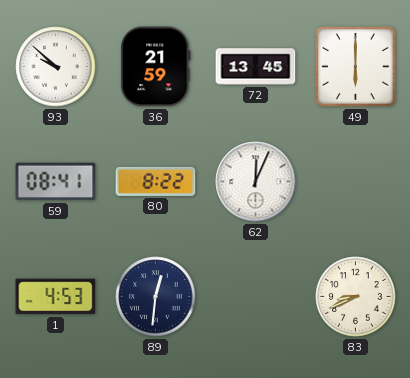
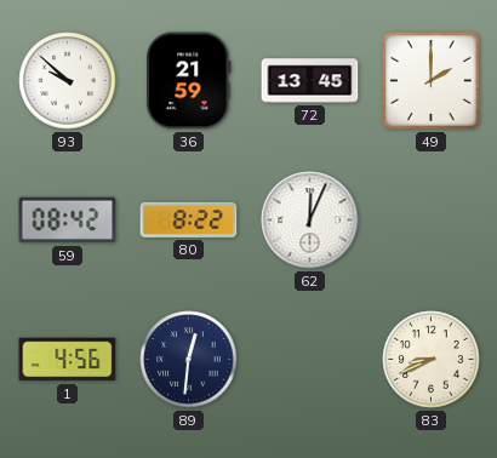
49: 6:00 -> 2:00
59: 08:41 -> 08:42
1: 4:53 -> 4:56
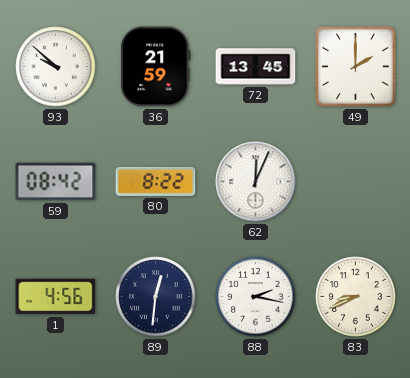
88: none -> 2:17
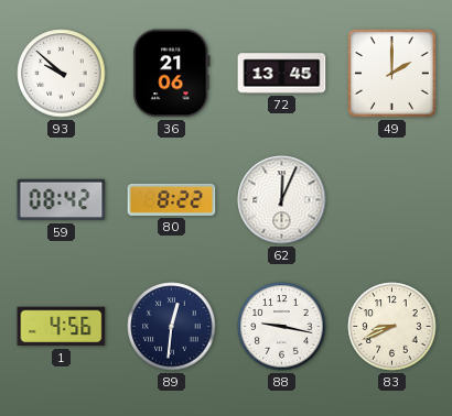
36: 21:59 -> 21:06
88: 2:17 -> 9:17
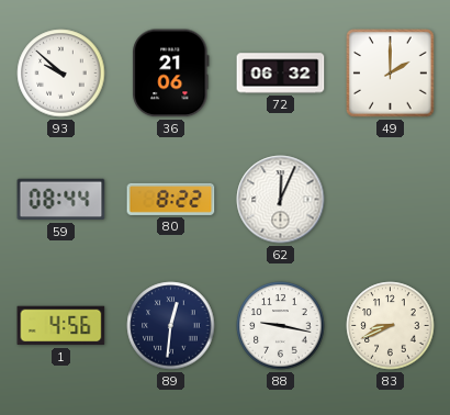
72: 13:45 -> 06:32
59: 08:42 -> 08:44
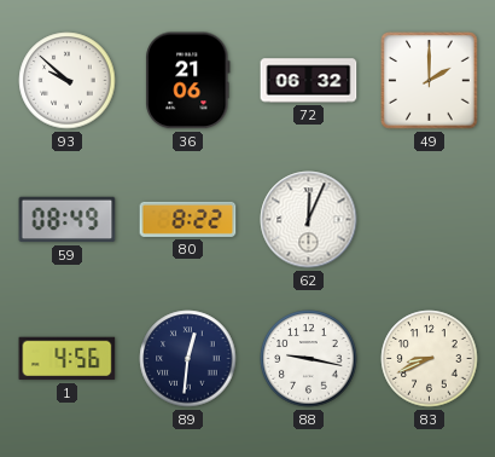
59: 08:44 -> 08:49
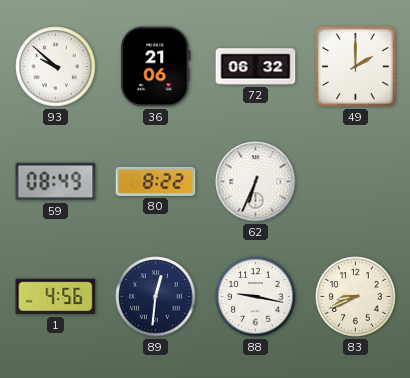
62: 12:04 -> 6:34
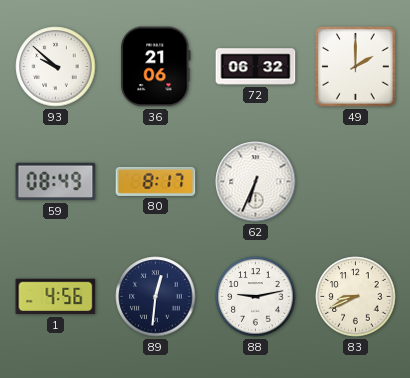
80: 8:22 -> 8:17
88: 9:17 -> 9:13
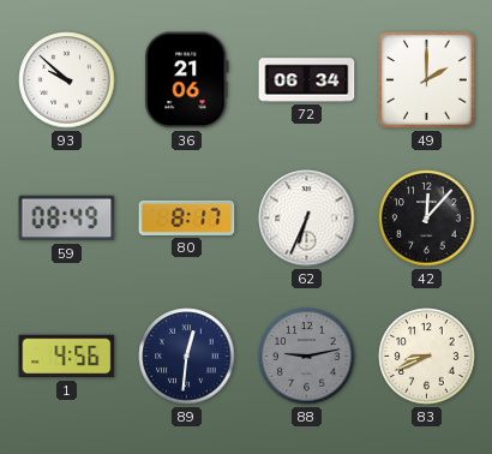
72: 06:32 -> 06:34
42: none -> 12:07
88 dial: white -> grey
